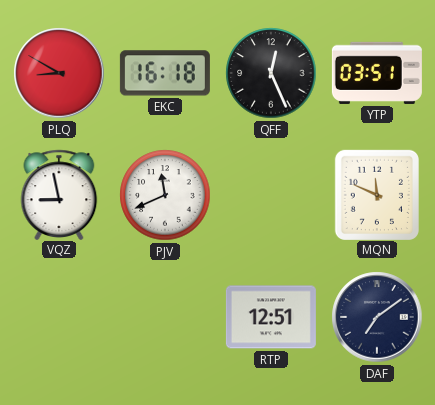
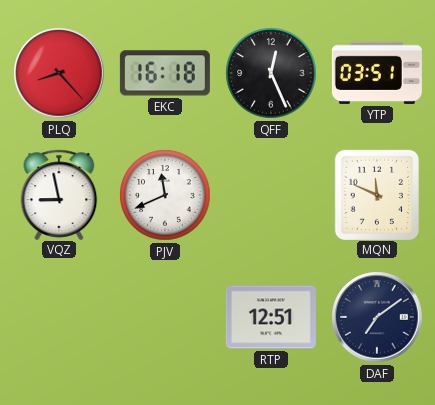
PLQ: 8:50 -> 8:23
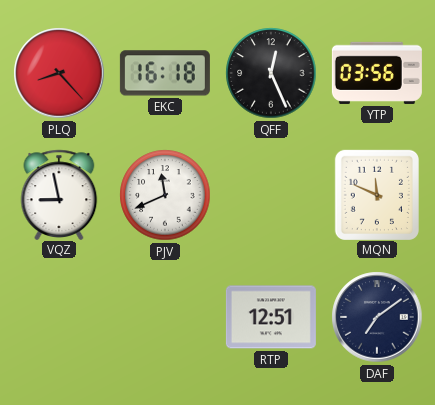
YTP: 03:51 -> 03:56
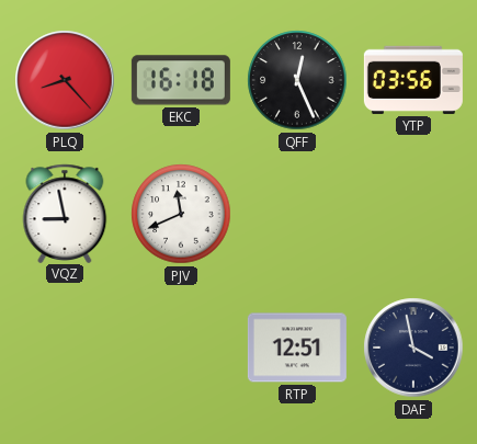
MQN: 11:49 -> none
DAF: 7:09 -> 3:58
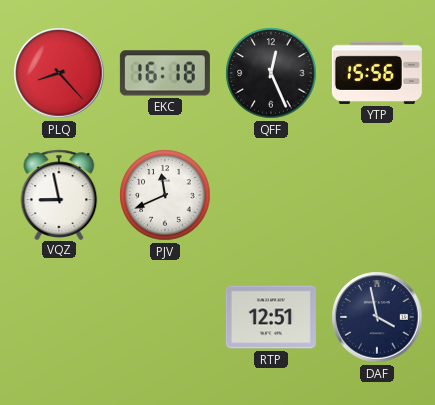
YTP: 03:56 -> 15:56
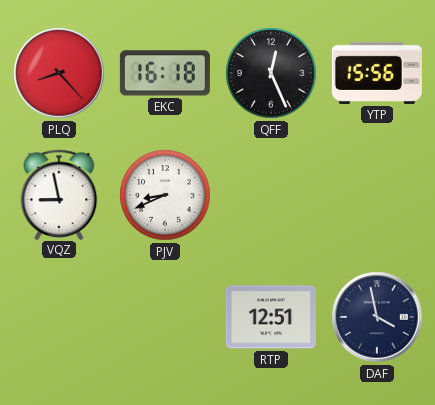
PJV: 11:41 -> 8:41
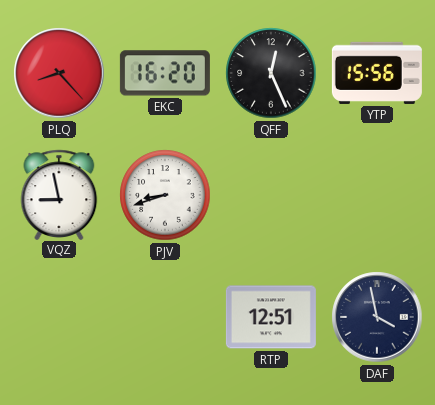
EKC: 16:18 -> 16:20
PJV: 8:41 -> 8:42
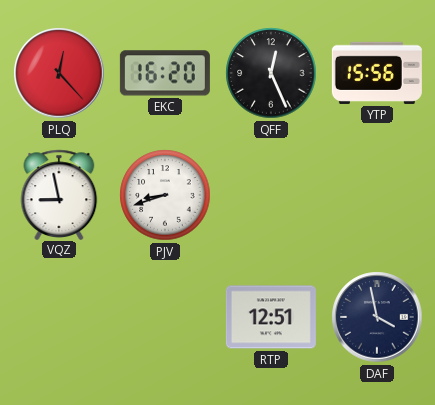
PLQ: 8:23 -> 12:23
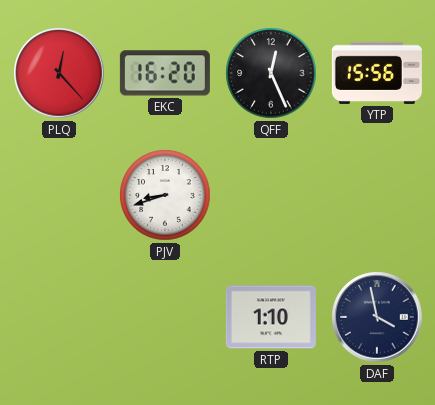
VQZ: 8:58 -> none
RTP: 12:51 -> 1:10
